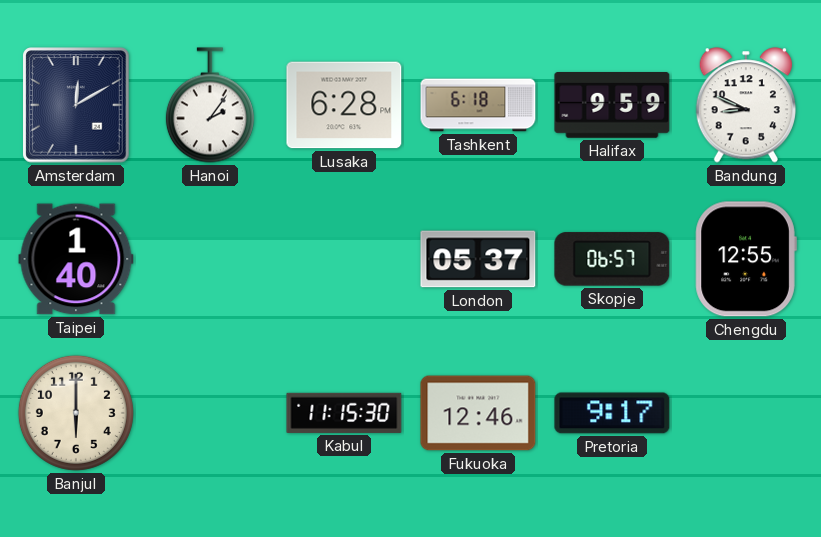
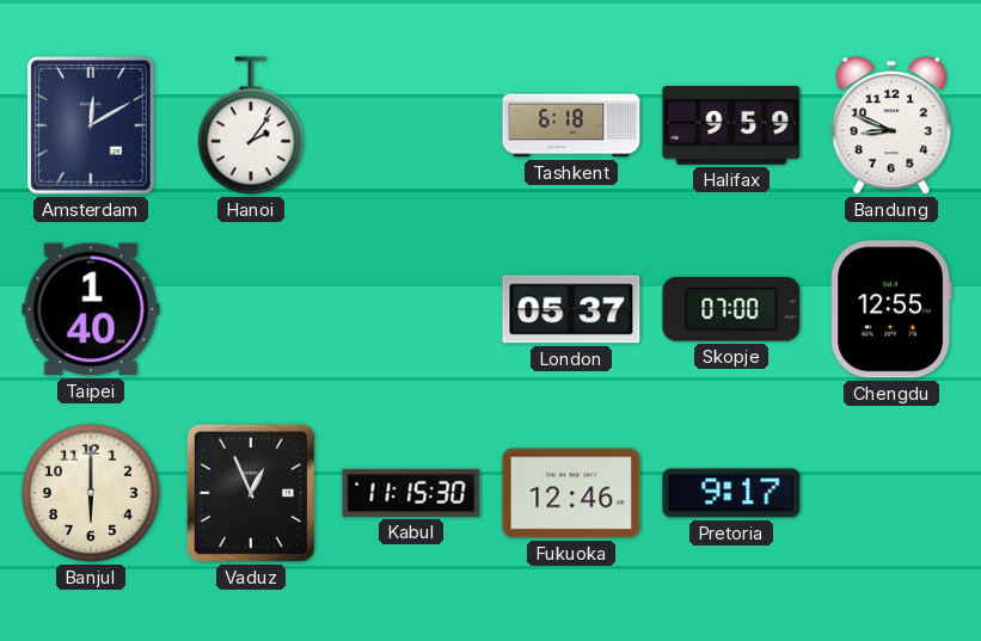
Lusaka: 6:28 -> none
Skopje: 06:57 -> 07:00
Vaduz: none -> 12:56
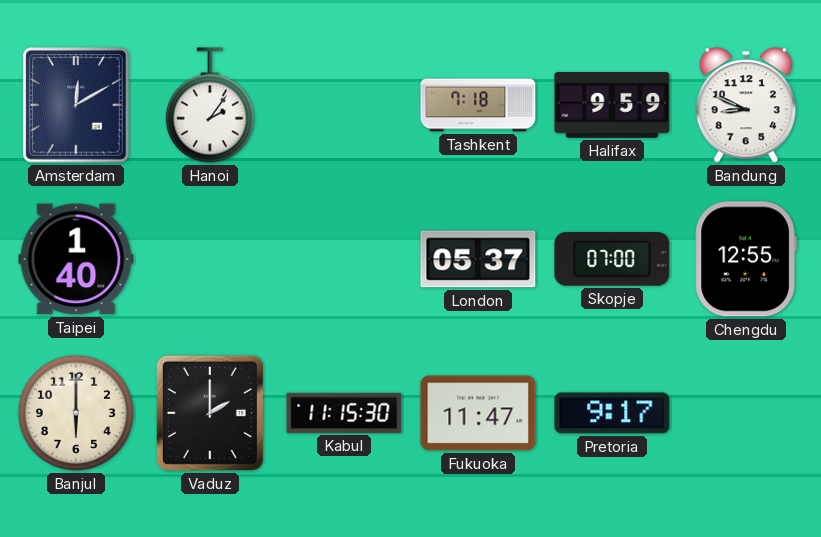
Tashkent: 6:18 -> 7:18
Vaduz: 12:56 -> 2:00
Fukuoka: 12:46 -> 11:47
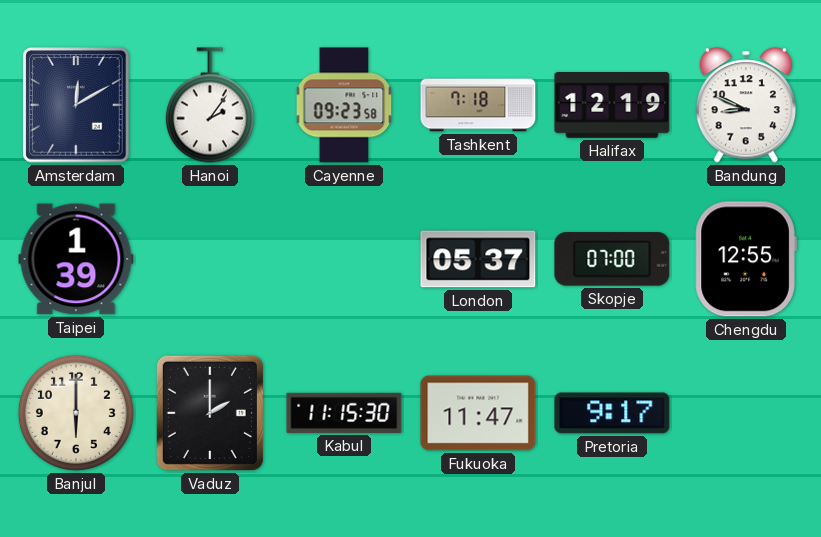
Cayenne: none -> 09:23
Halifax: 9:59 -> 12:19
Taipei: 1:40 -> 1:39
